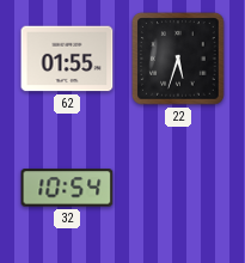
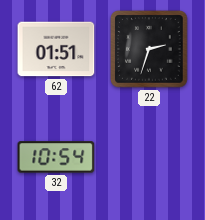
62: 01:55 -> 01:51
22: 5:33 -> 2:33
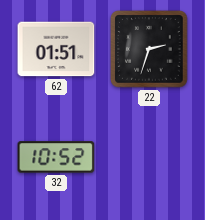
32: 10:54 -> 10:52
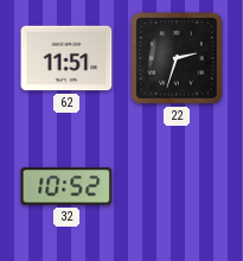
62: 01:51 -> 11:51
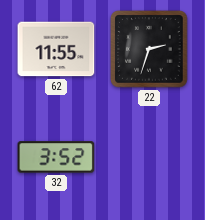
62: 11:51 -> 11:55
32: 10:52 -> 3:52
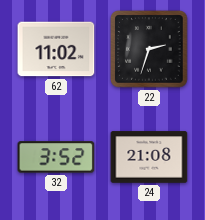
62: 11:55 -> 11:02
24: none -> 21:08
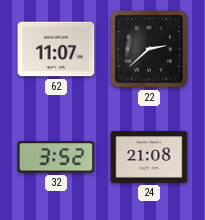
62: 11:02 -> 11:07
22: 2:33 -> 2:38
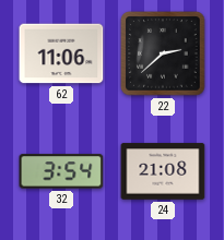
62: 11:07 -> 11:06
32: 3:52 -> 3:54
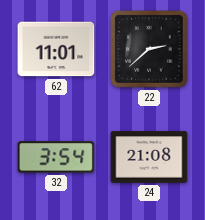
62: 11:06 -> 11:01
